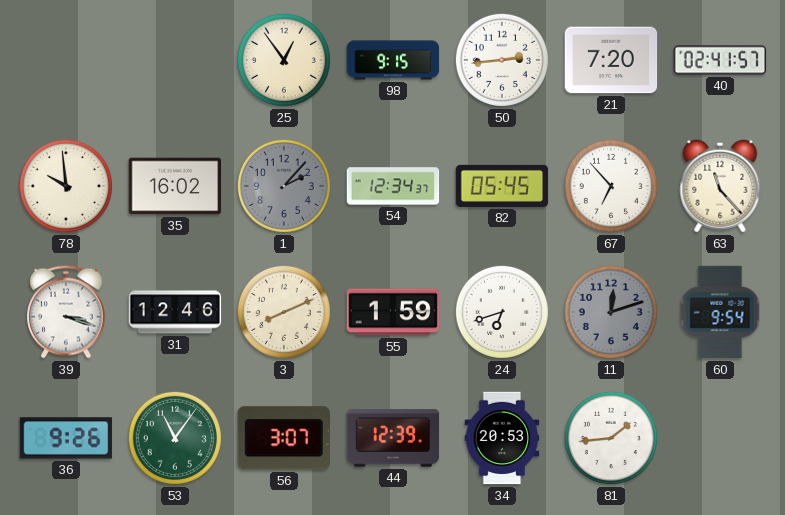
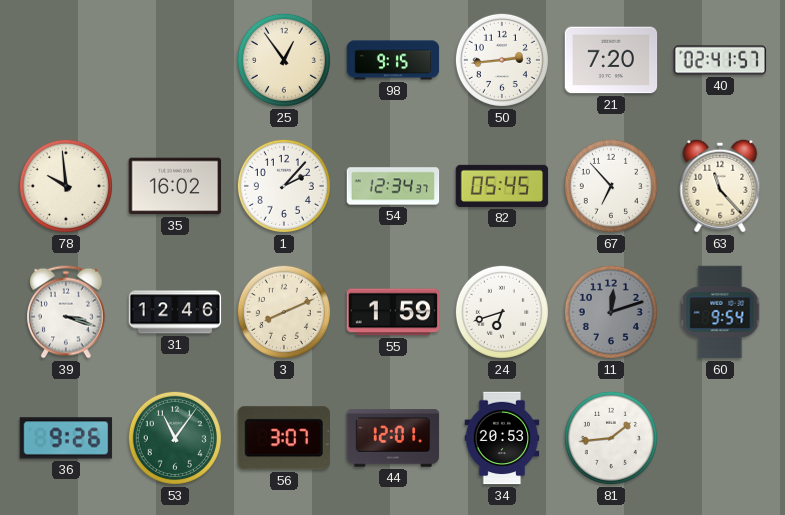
1 dial: grey -> white
44: 12:39 -> 12:01
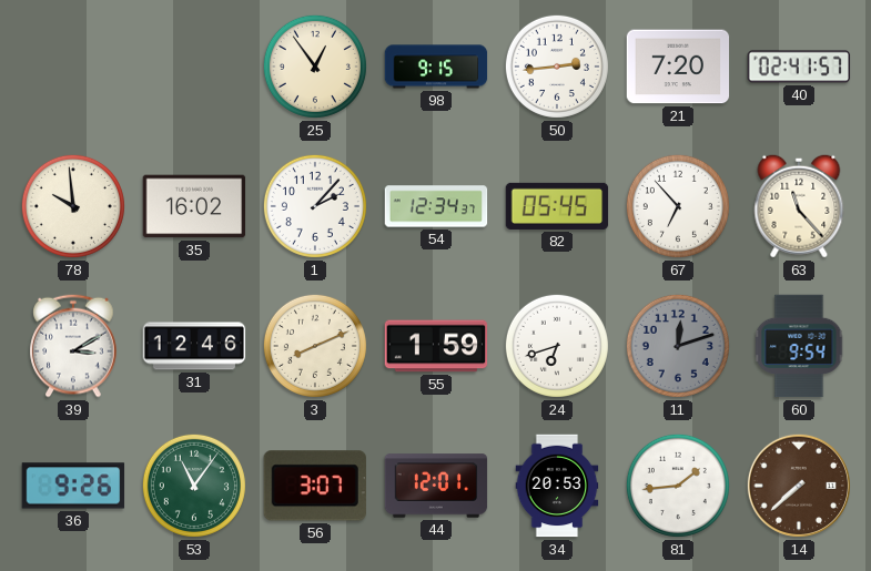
39: 3:18 -> 3:10
14: none -> 7:38
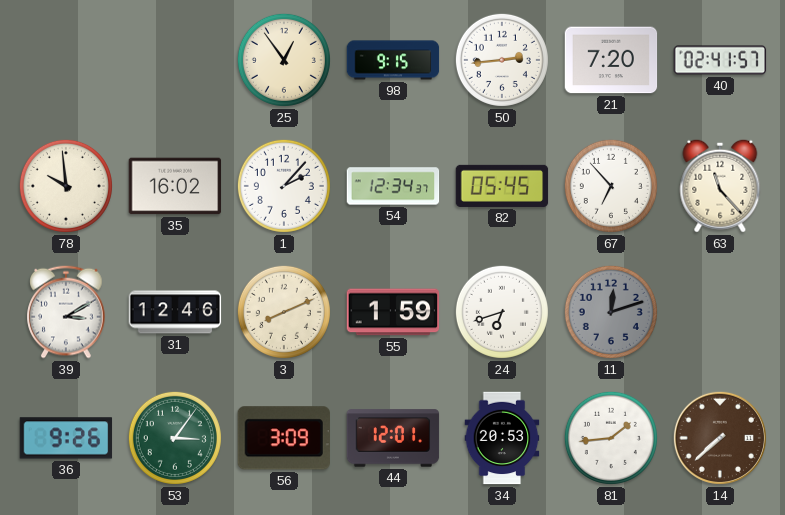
60: 9:54 -> none
53: 11:06 -> 3:06
56: 3:07 -> 3:09
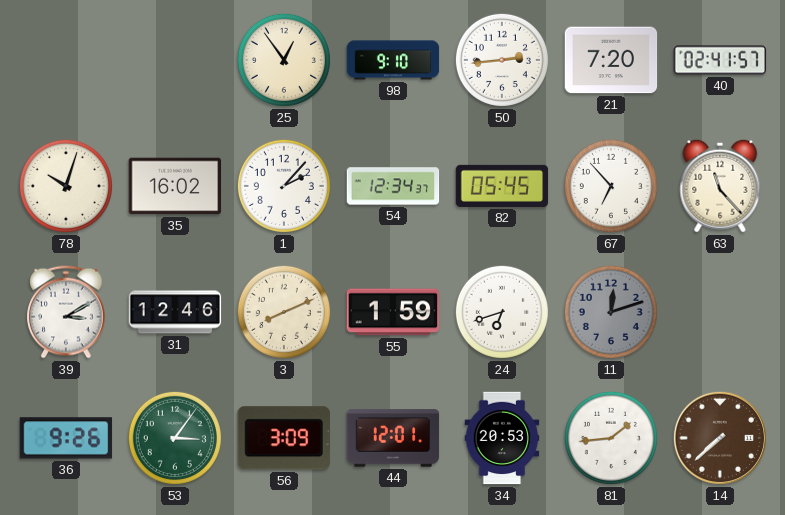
98: 9:15 -> 9:10
78: 9:59 -> 10:03
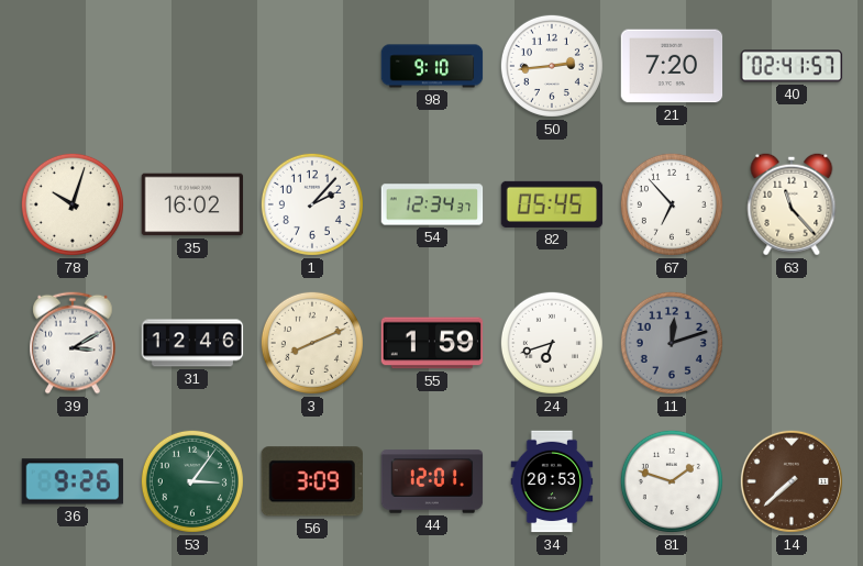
25: 12:54 -> none
81: 1:44 -> 1:48
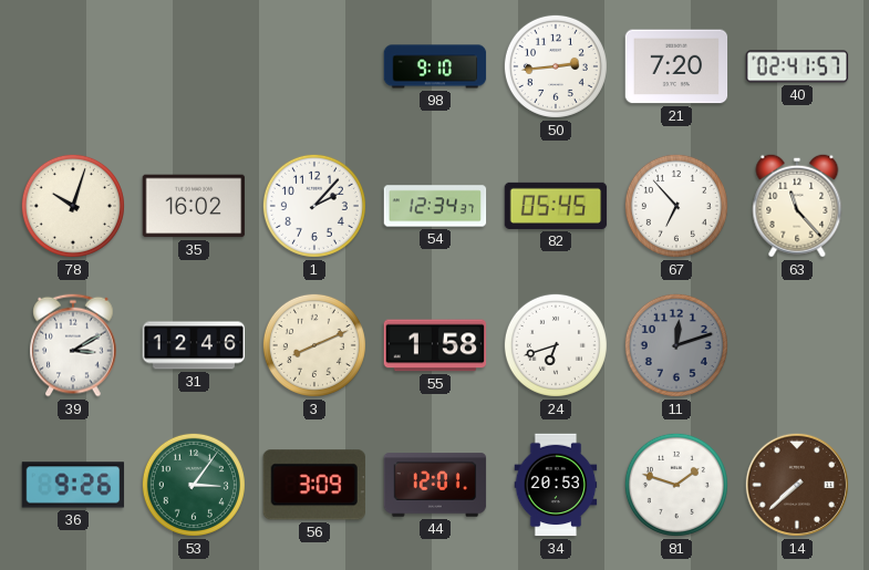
55: 1:59 -> 1:58
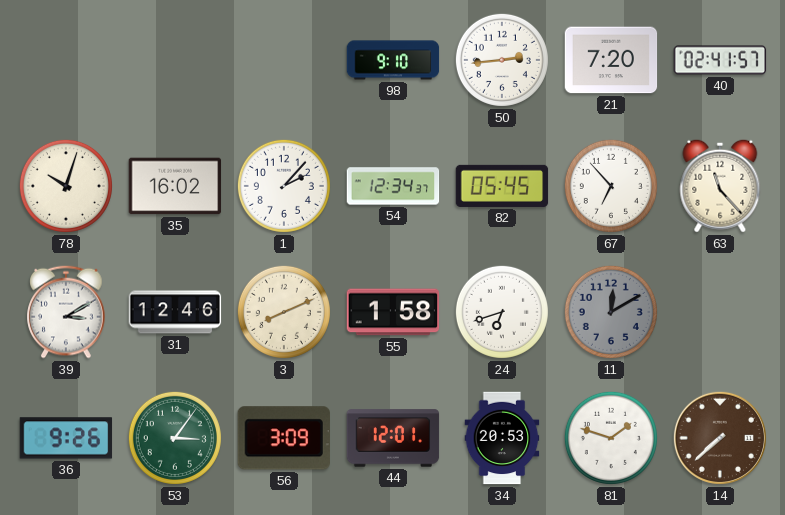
11: 12:12 -> 12:10
